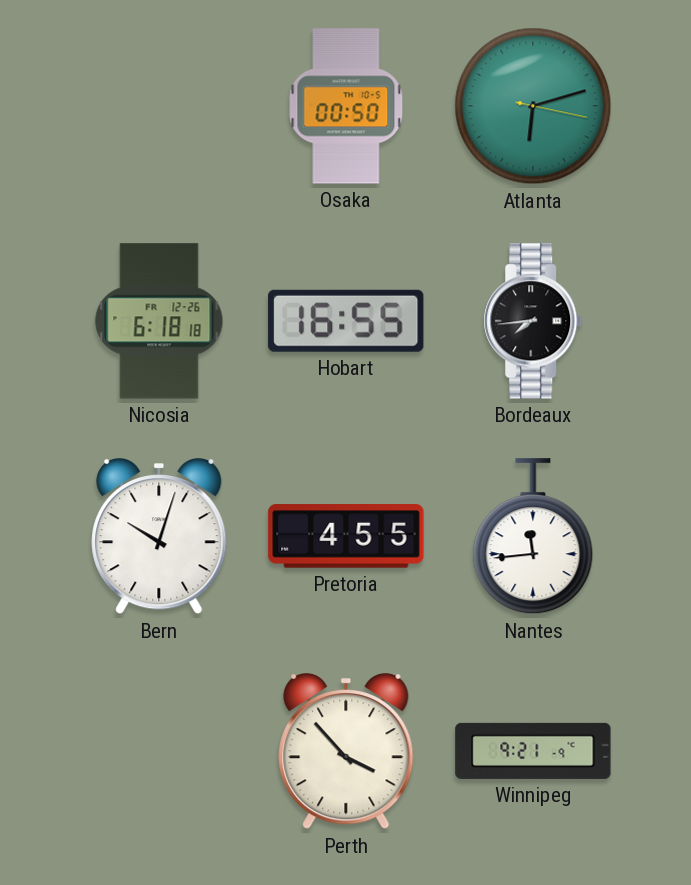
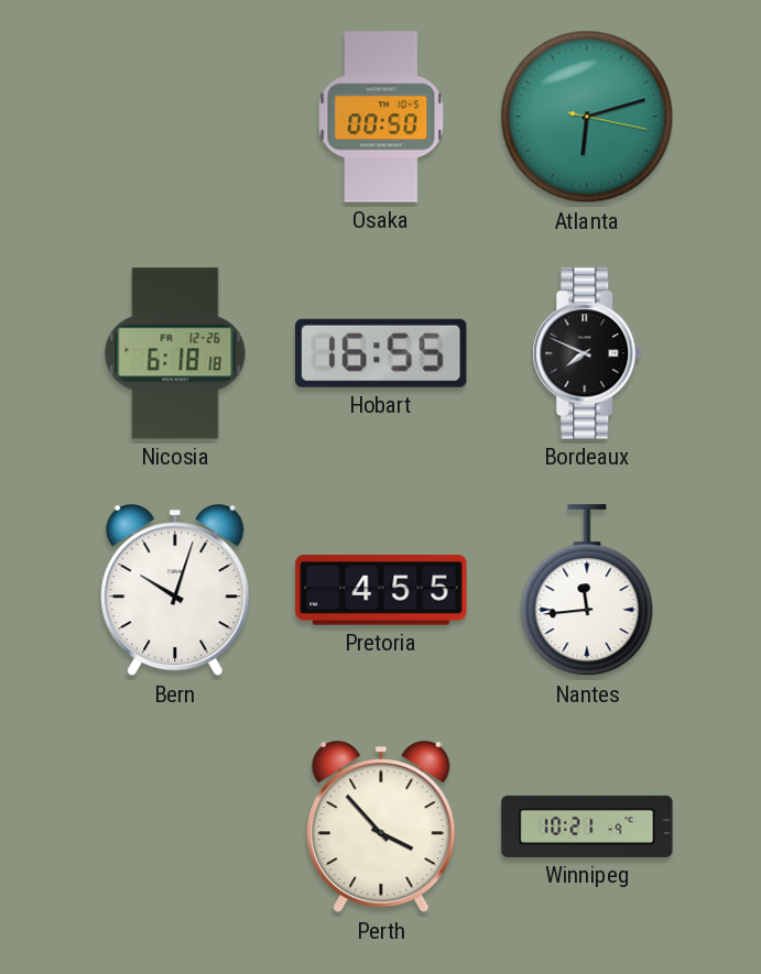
Bordeaux: 7:44 -> 7:49
Winnipeg: 9:21 -> 10:21
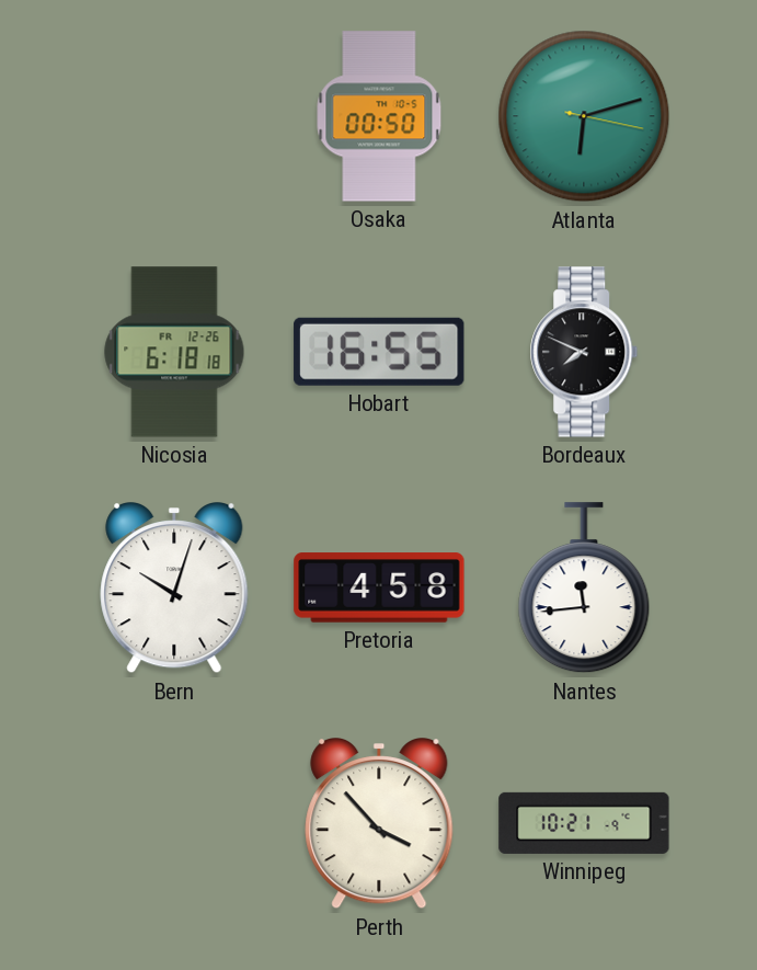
Pretoria: 4:55 -> 4:58
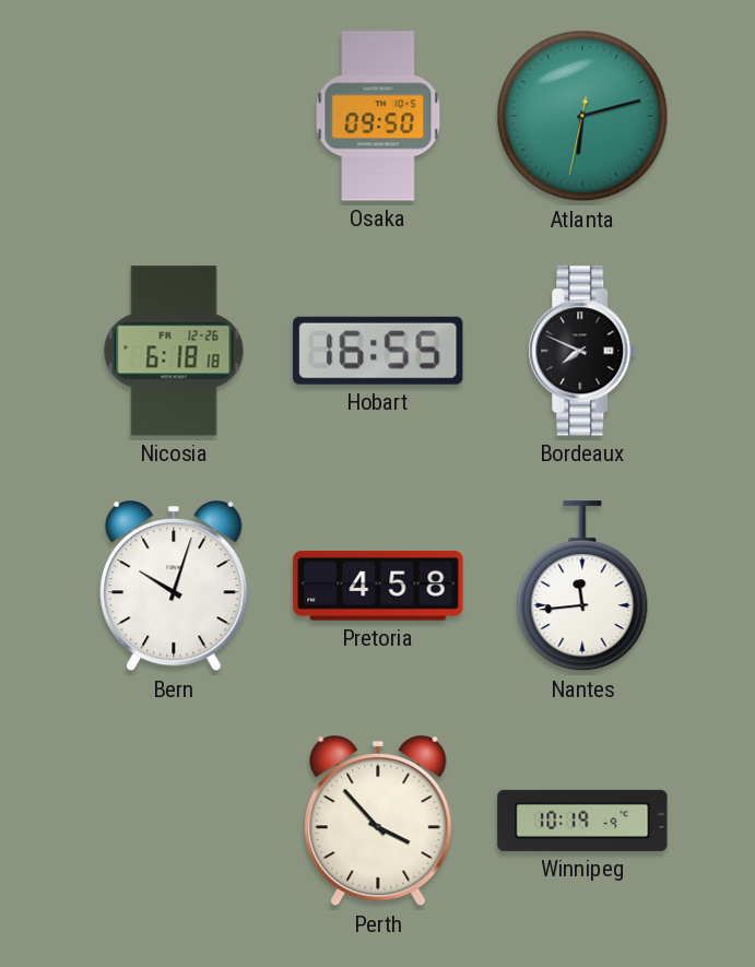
Osaka: 00:50 -> 09:50
Atlanta: 6:12:17 -> 6:12:32
Winnipeg: 10:21 -> 10:19
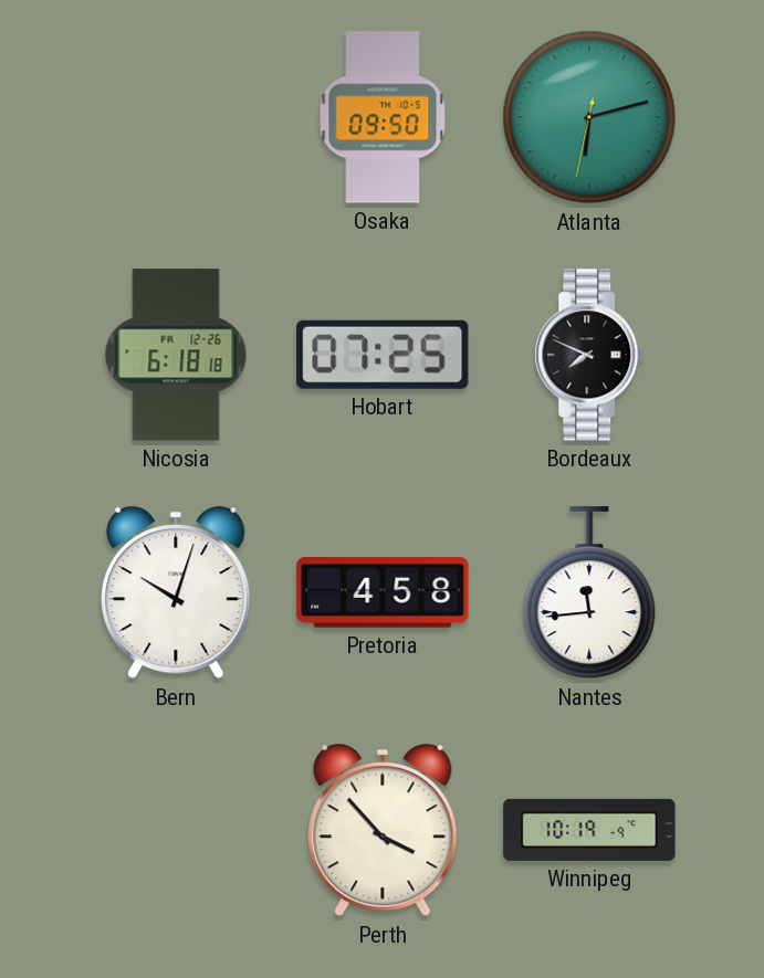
Hobart: 16:55 -> 07:25
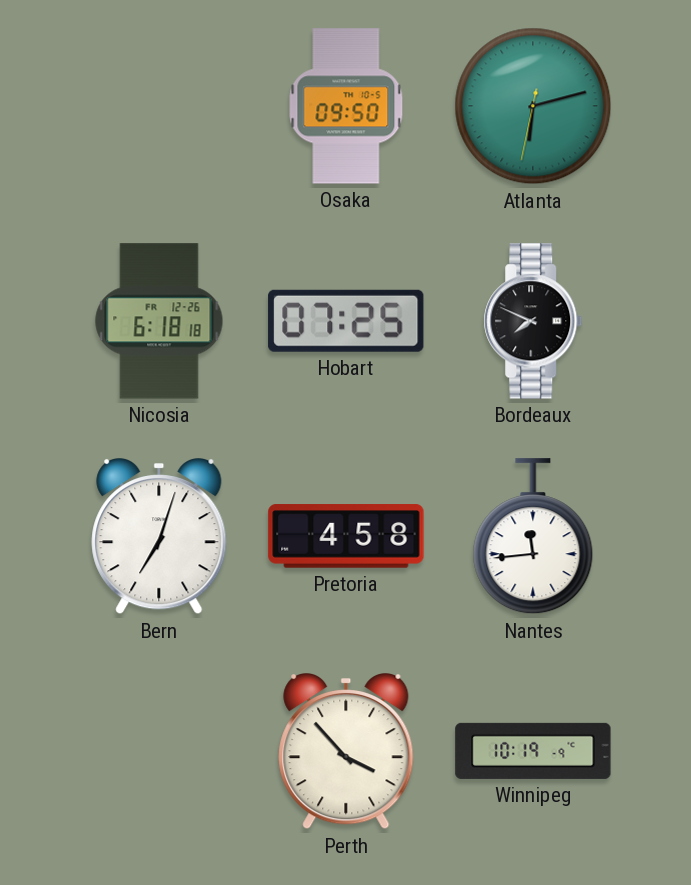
Bern: 10:03 -> 7:03
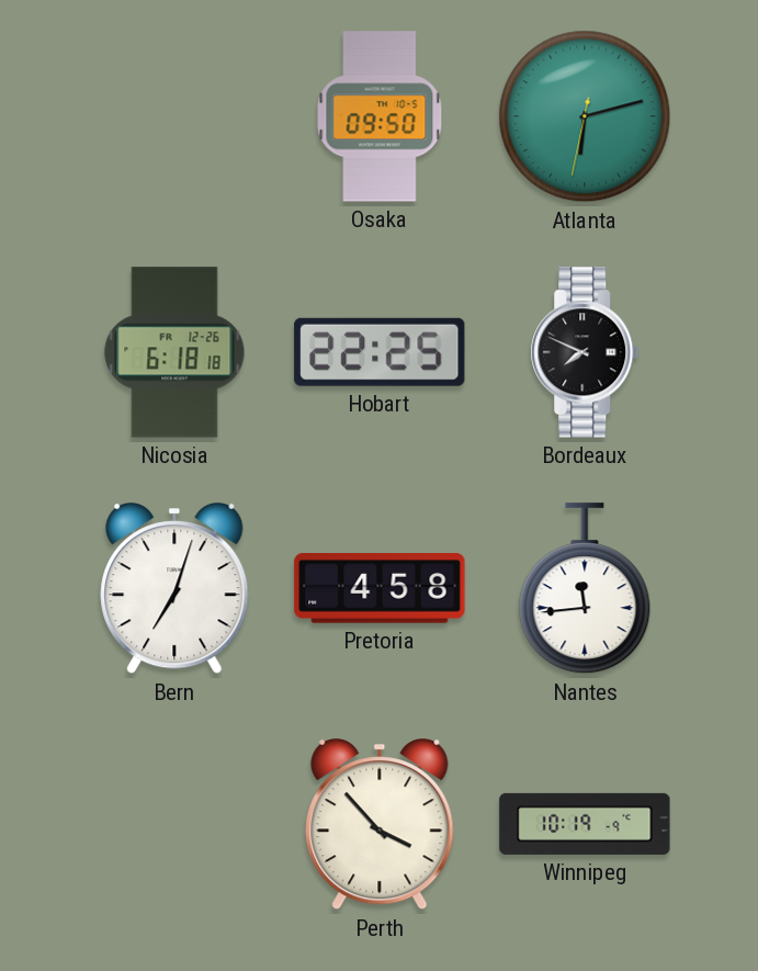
Hobart: 07:25 -> 22:25
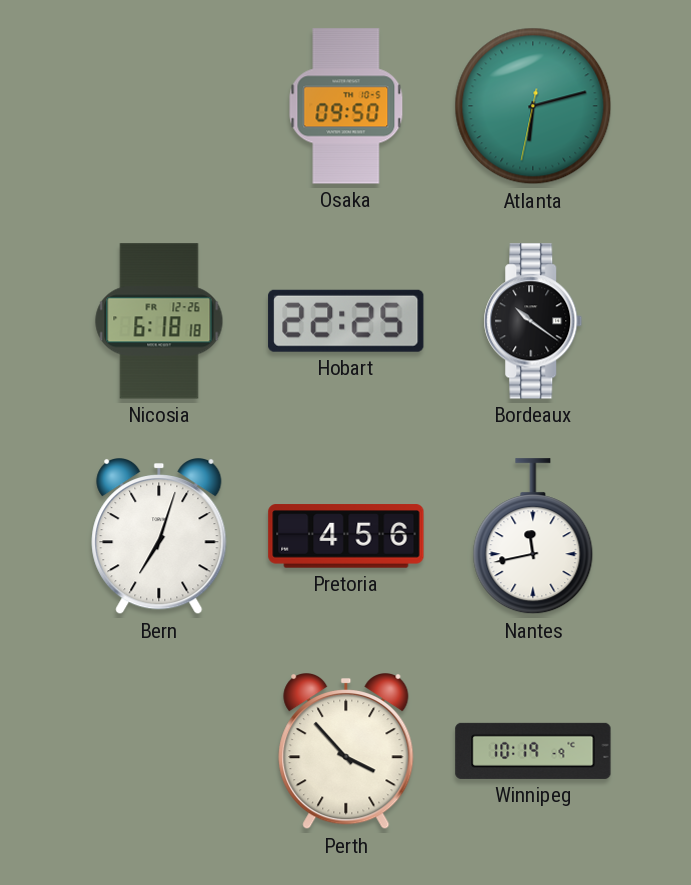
Bordeaux: 7:49 -> 10:21
Pretoria: 4:58 -> 4:56
Nantes: 11:44 -> 11:43
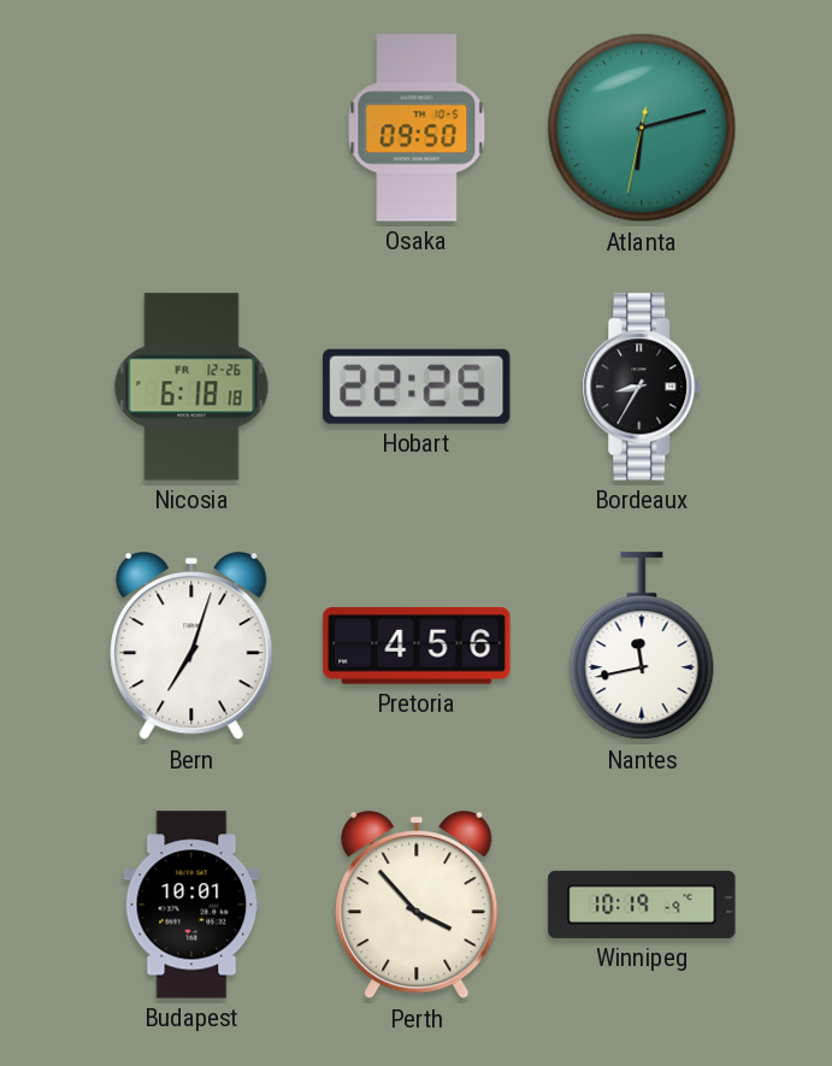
Bordeaux: 10:21 -> 8:35
Budapest: none -> 10:01
